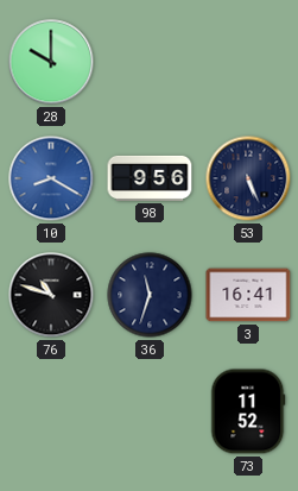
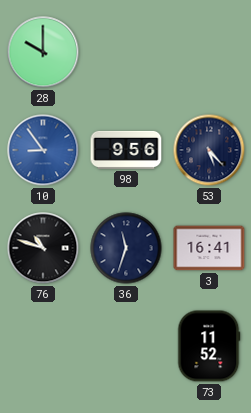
10: 8:20 -> 8:54
53: 5:26 -> 5:23
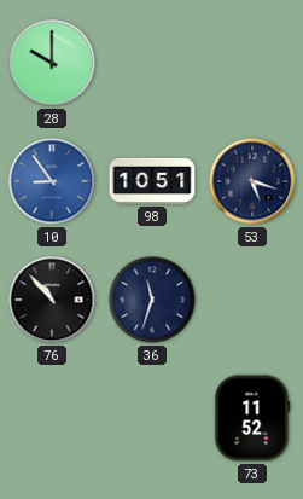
98: 9:56 -> 10:51
53: 5:23 -> 5:18
76: 10:48 -> 10:53
3: 16:41 -> none
